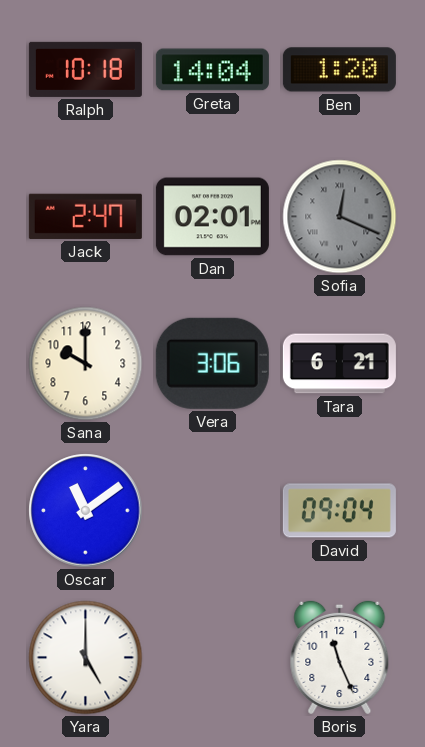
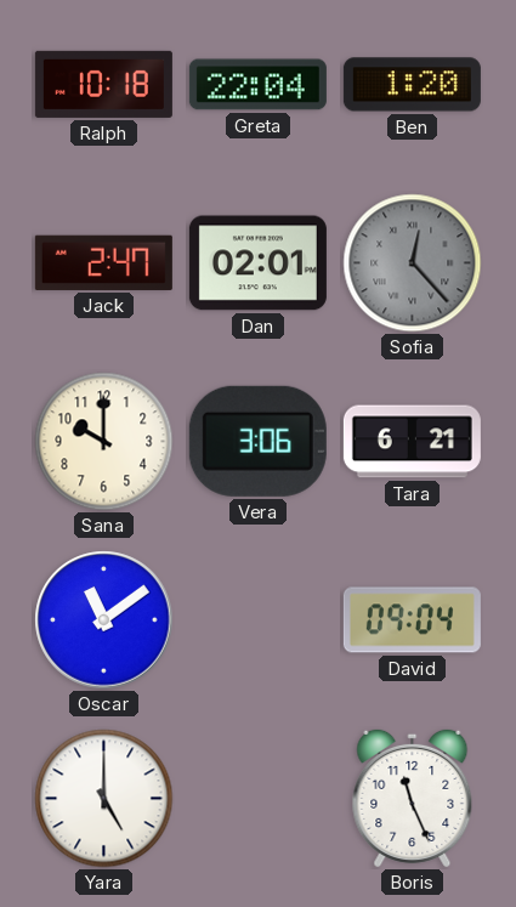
Greta: 14:04 -> 22:04
Sofia: 12:19 -> 12:23
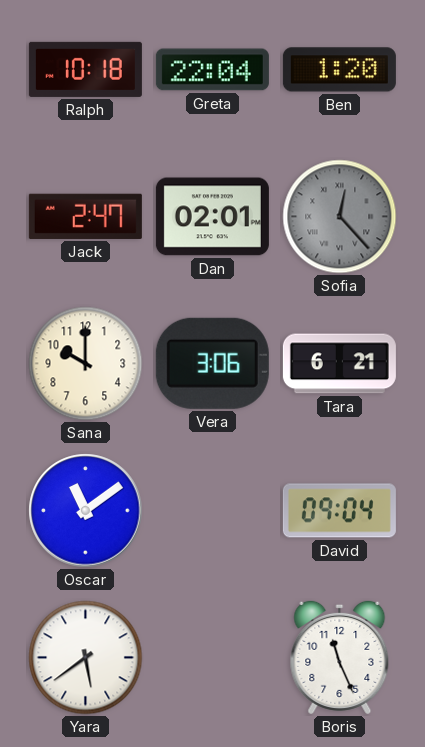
Yara: 5:00 -> 5:39
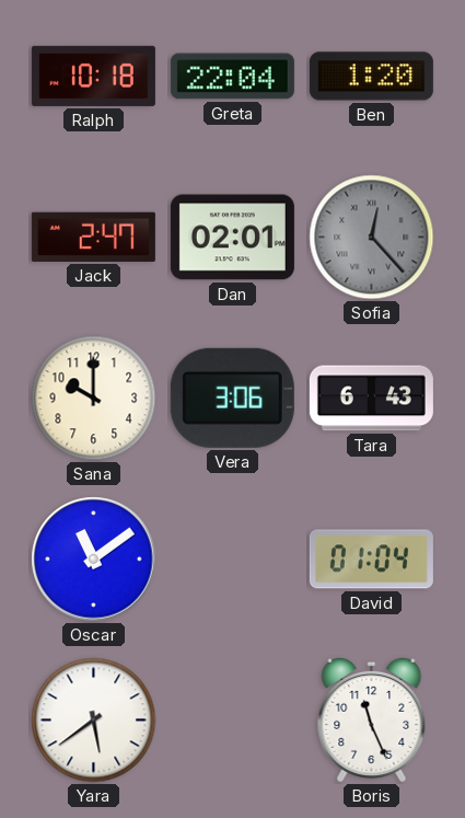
Tara: 6:21 -> 6:43
David: 09:04 -> 01:04
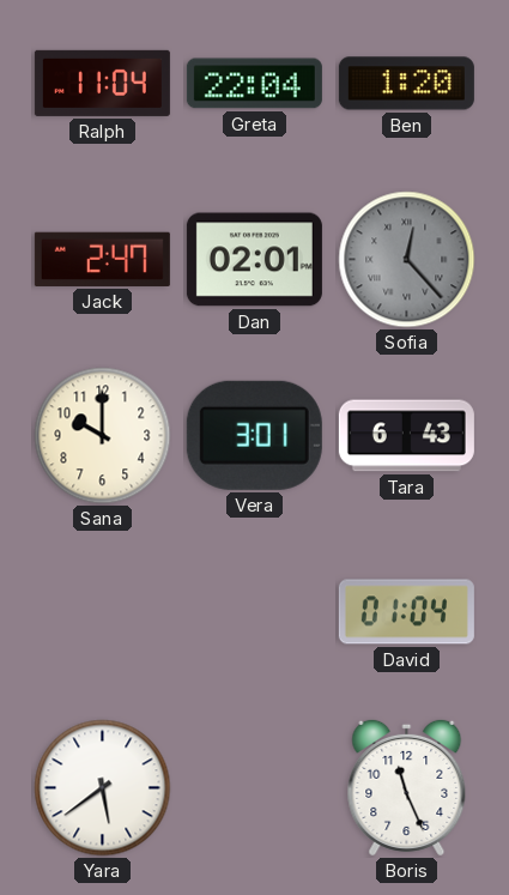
Ralph: 10:18 -> 11:04
Vera: 3:06 -> 3:01
Oscar: 11:09 -> none
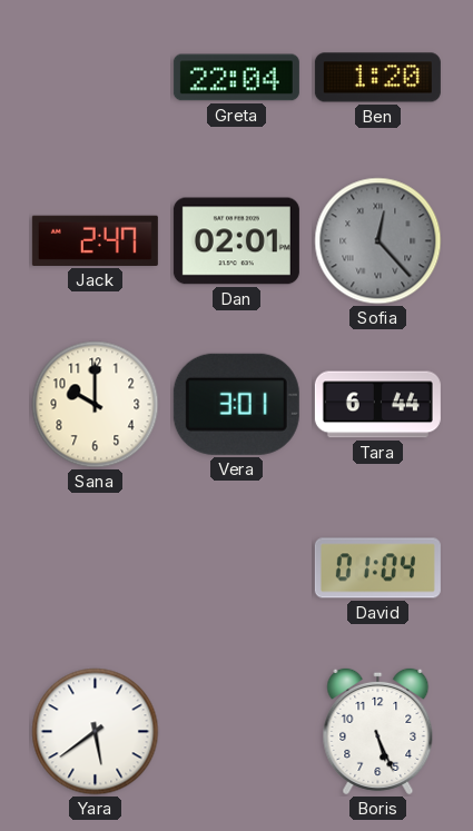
Ralph: 11:04 -> none
Tara: 6:43 -> 6:44
Boris: 11:26 -> 5:26
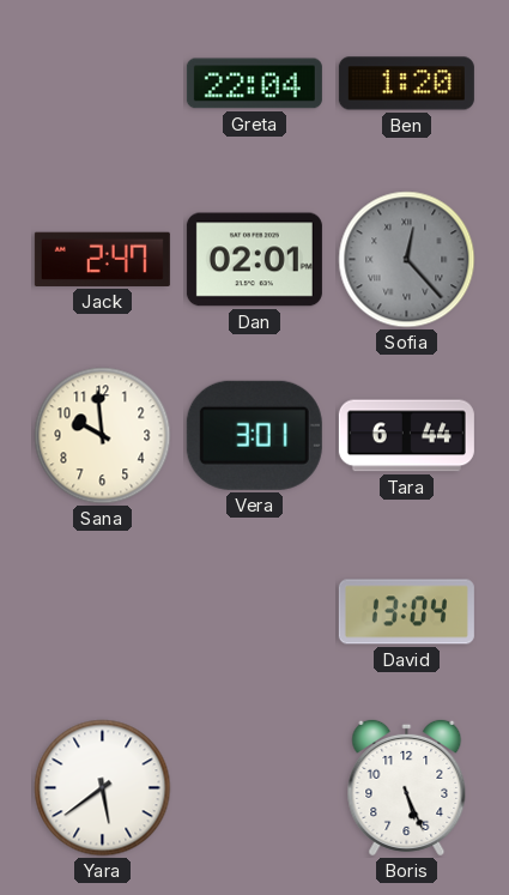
Sana: 10:00 -> 9:59
David: 01:04 -> 13:04
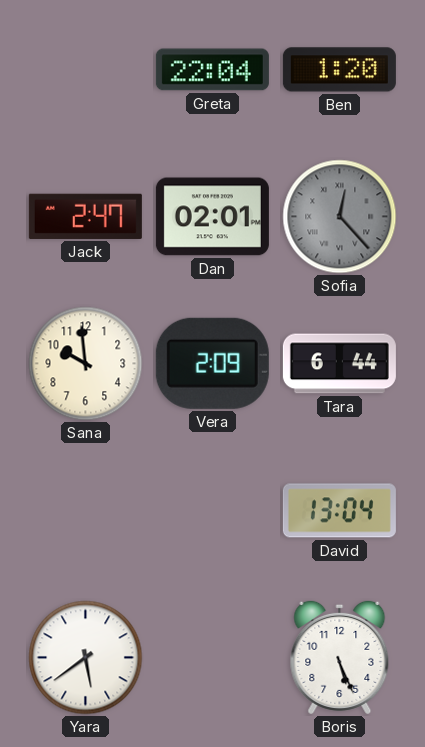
Vera: 3:01 -> 2:09
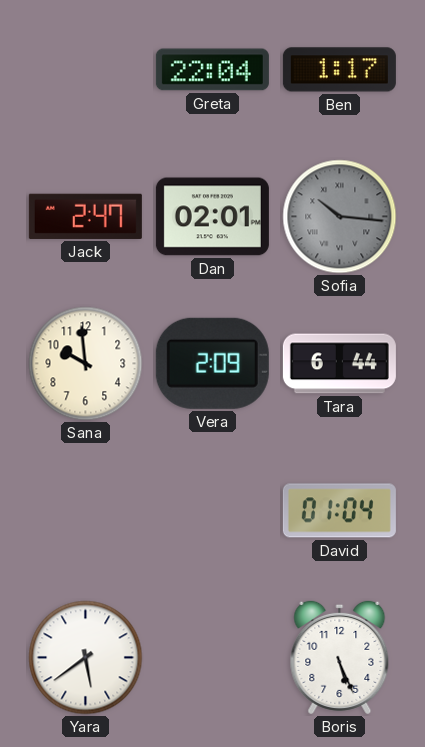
Ben: 1:20 -> 1:17
Sofia: 12:23 -> 10:16
David: 13:04 -> 01:04
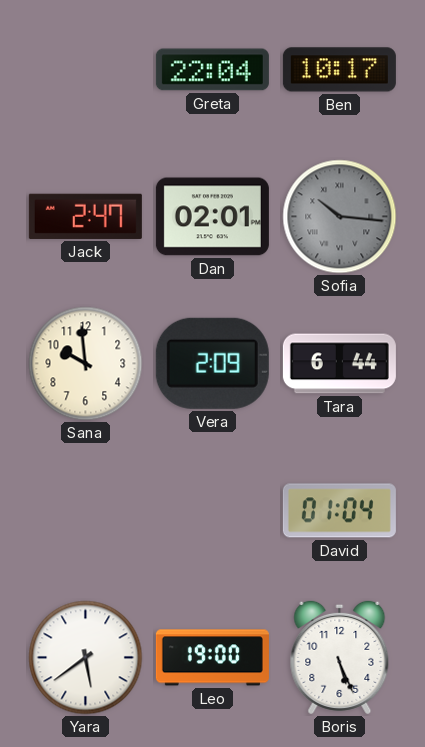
Ben: 1:17 -> 10:17
Leo: none -> 19:00
